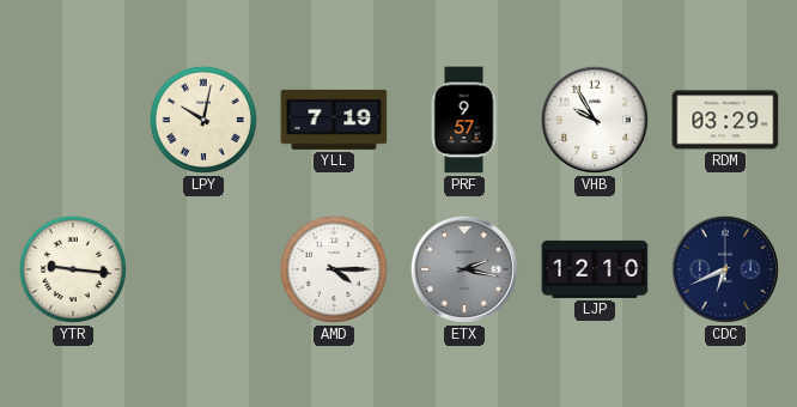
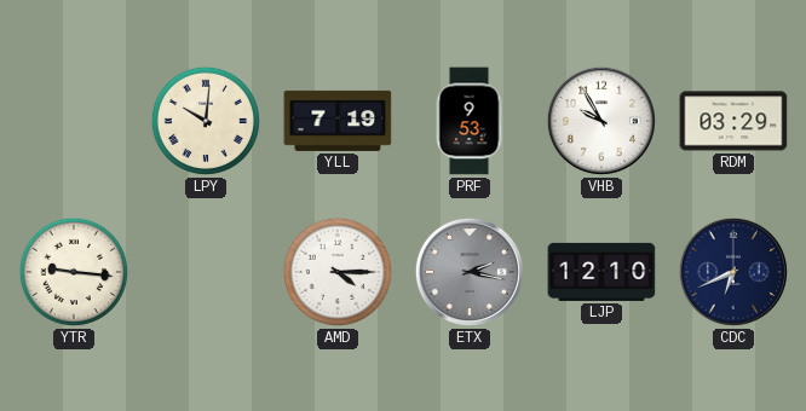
LPY: 10:02 -> 10:01
PRF: 9:57 -> 9:53
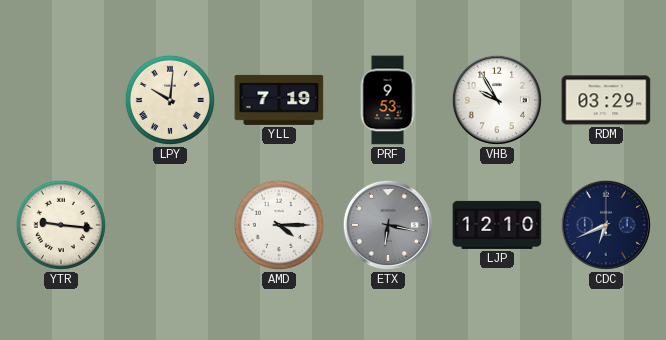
ETX: 2:17 -> 6:17
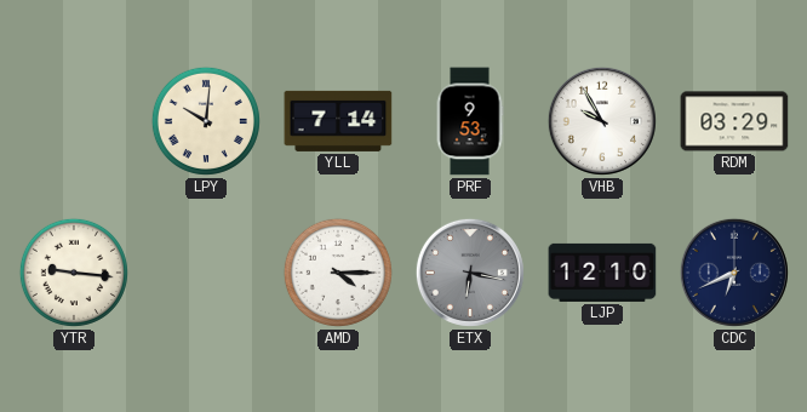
YLL: 7:19 -> 7:14
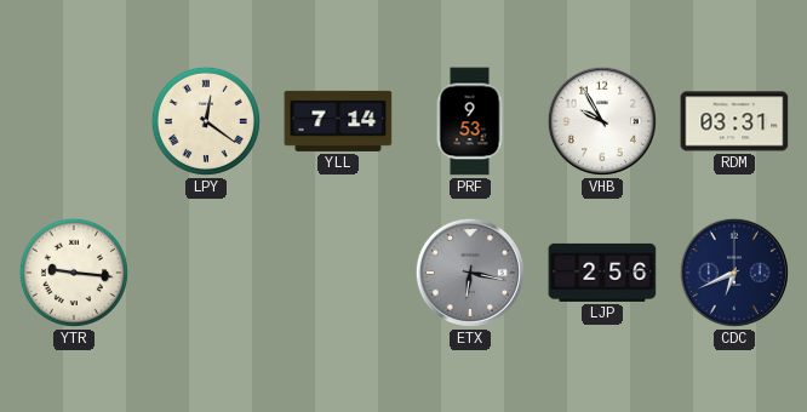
LPY: 10:01 -> 12:21
RDM: 03:29 -> 03:31
AMD: 4:15 -> none
LJP: 12:10 -> 2:56
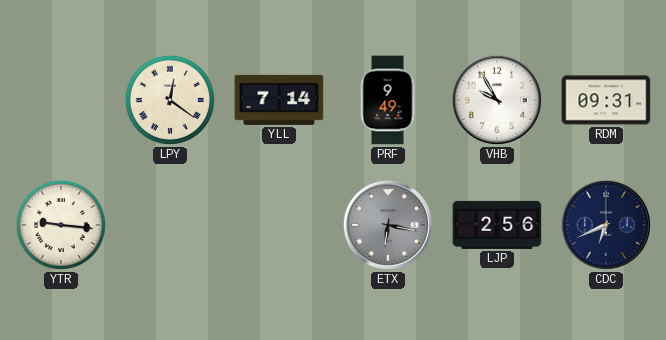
PRF: 9:53 -> 9:49
RDM: 03:31 -> 09:31
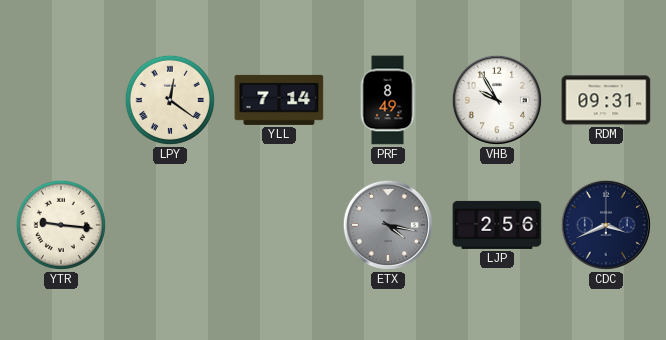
PRF: 9:49 -> 8:49
ETX: 6:17 -> 4:17
CDC: 6:41 -> 3:41
